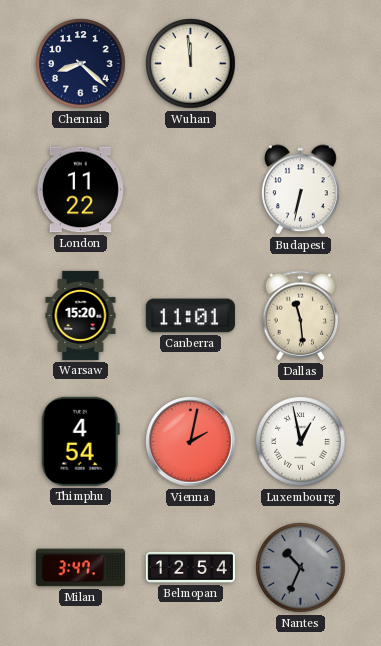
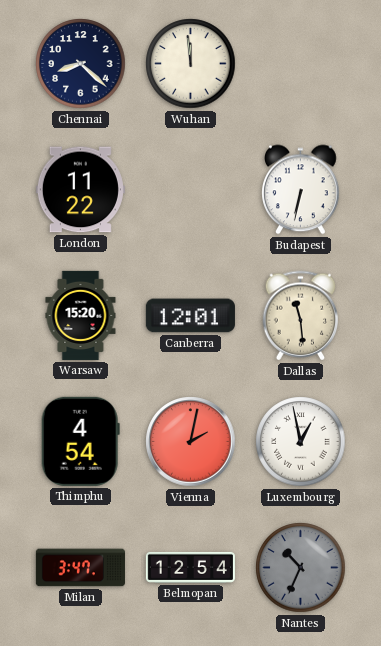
Canberra: 11:01 -> 12:01
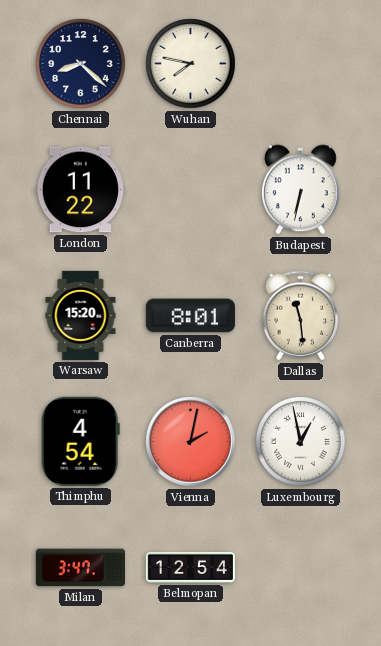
Wuhan: 11:59 -> 7:47
Canberra: 12:01 -> 8:01
Nantes: 10:34 -> none
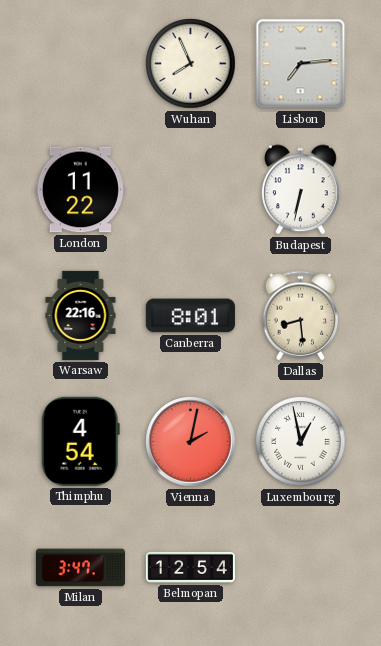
Chennai: 8:22 -> none
Wuhan: 7:47 -> 7:56
Lisbon: none -> 7:14
Warsaw: 15:20 -> 22:16
Dallas: 11:29 -> 8:29
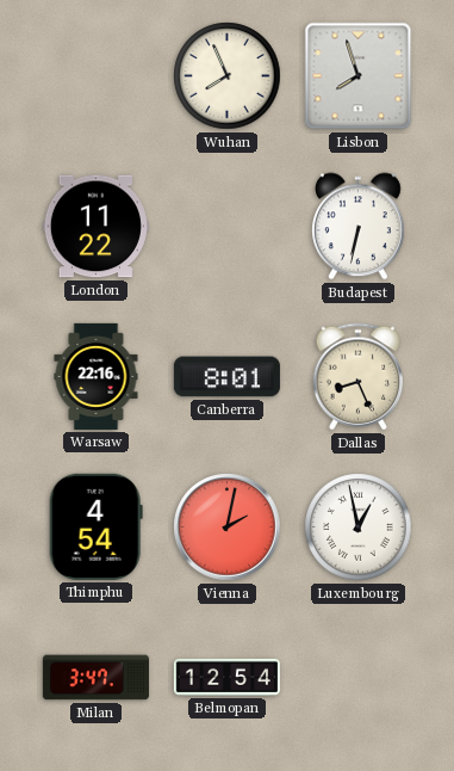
Lisbon: 7:14 -> 7:57
Dallas: 8:29 -> 8:26
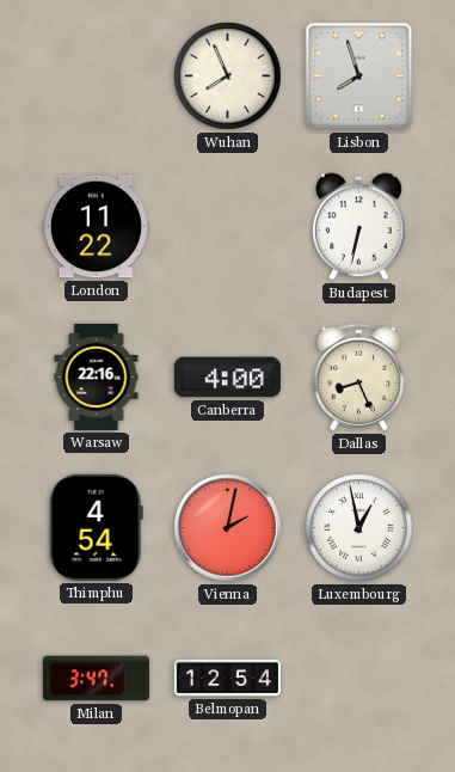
Canberra: 8:01 -> 4:00
